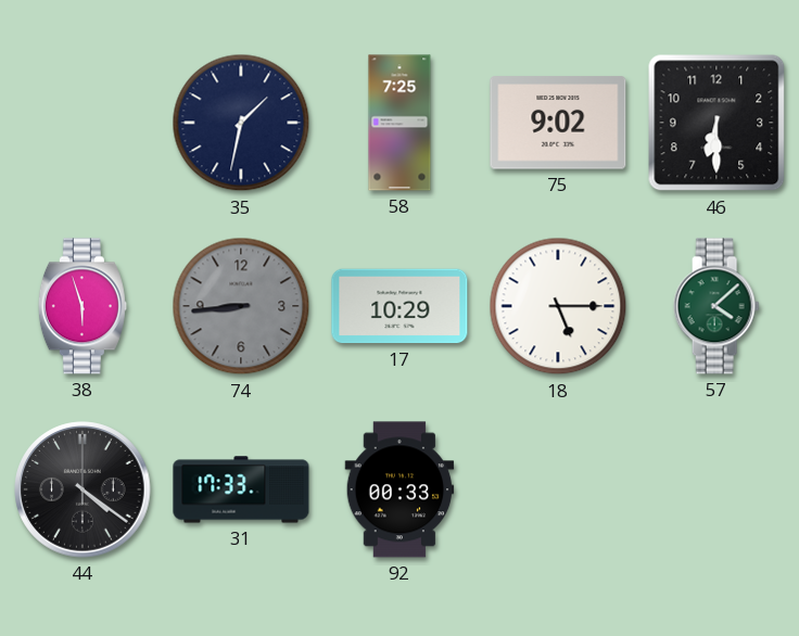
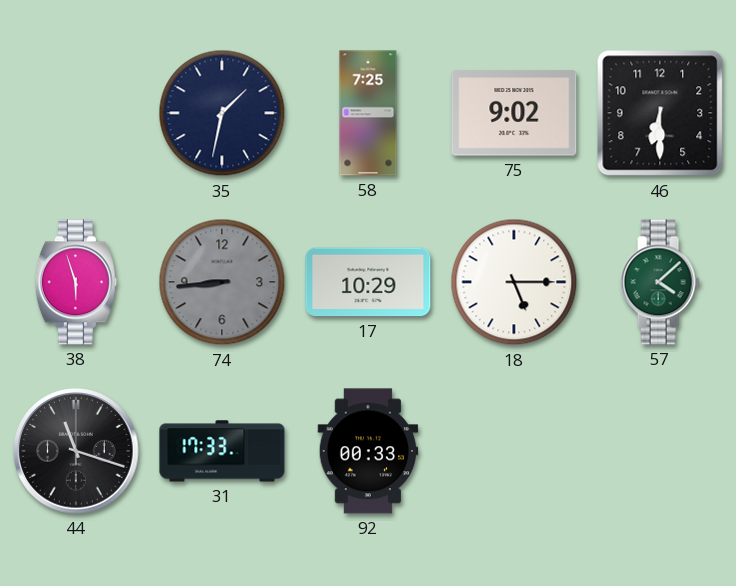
44: 4:21 -> 11:18
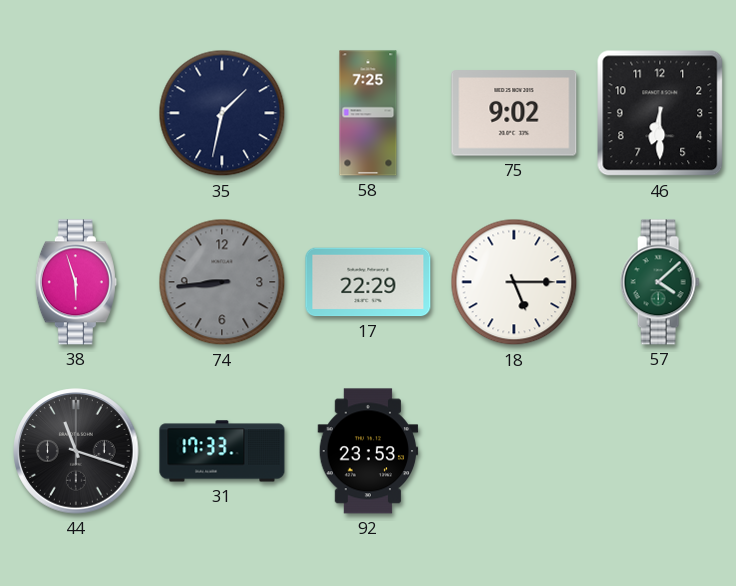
17: 10:29 -> 22:29
92: 00:33 -> 23:53
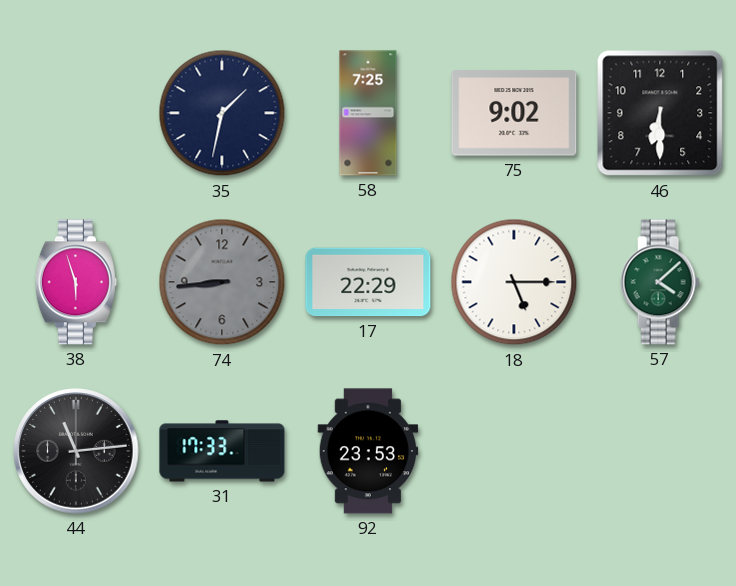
44: 11:18 -> 11:14
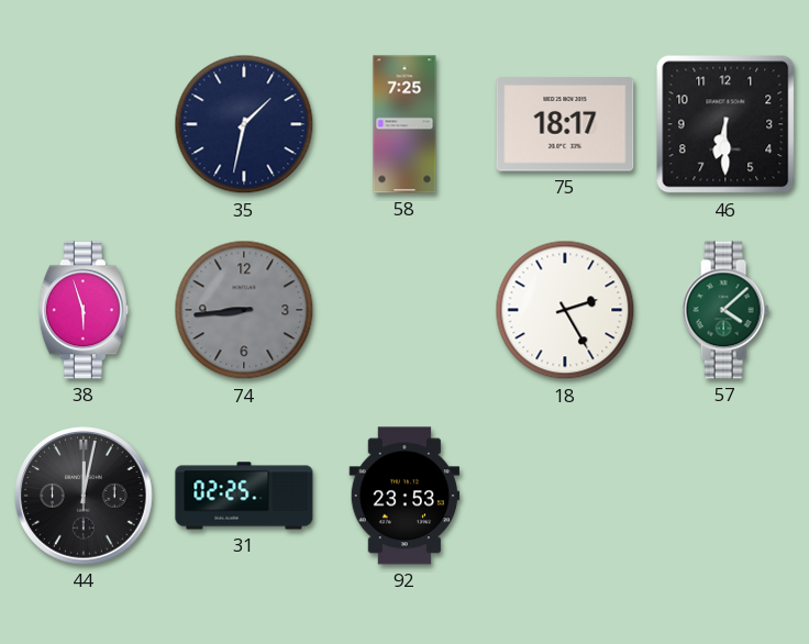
75: 9:02 -> 18:17
17: 22:29 -> none
18: 5:15 -> 2:25
44: 11:14 -> 12:02
31: 17:33 -> 02:25
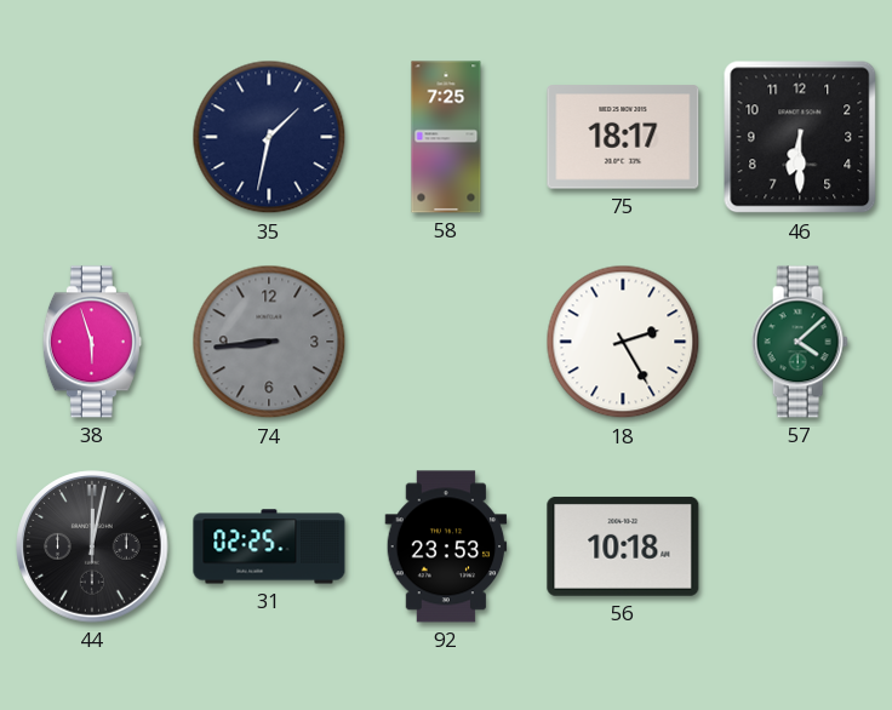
56: none -> 10:18
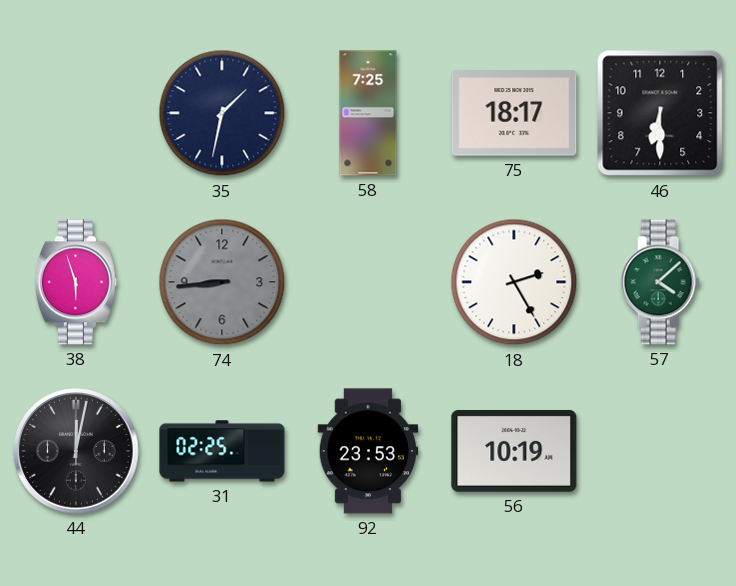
56: 10:18 -> 10:19
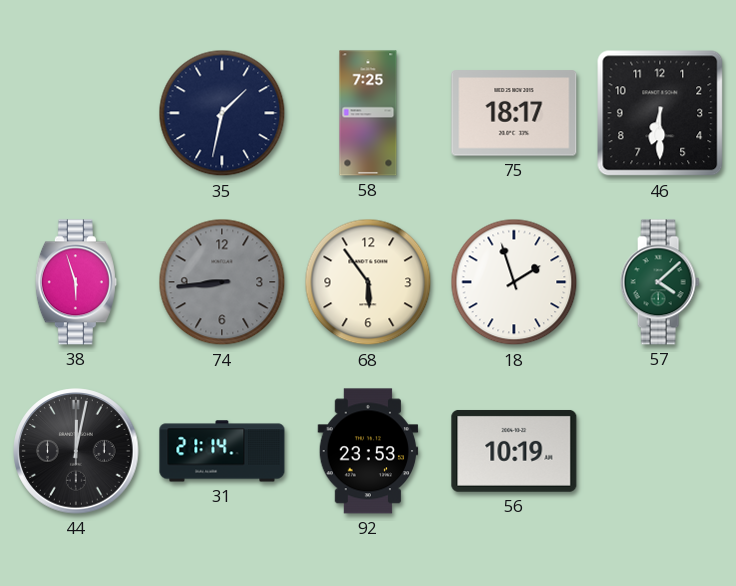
68: none -> 5:54
18: 2:25 -> 1:57
31: 02:25 -> 21:14
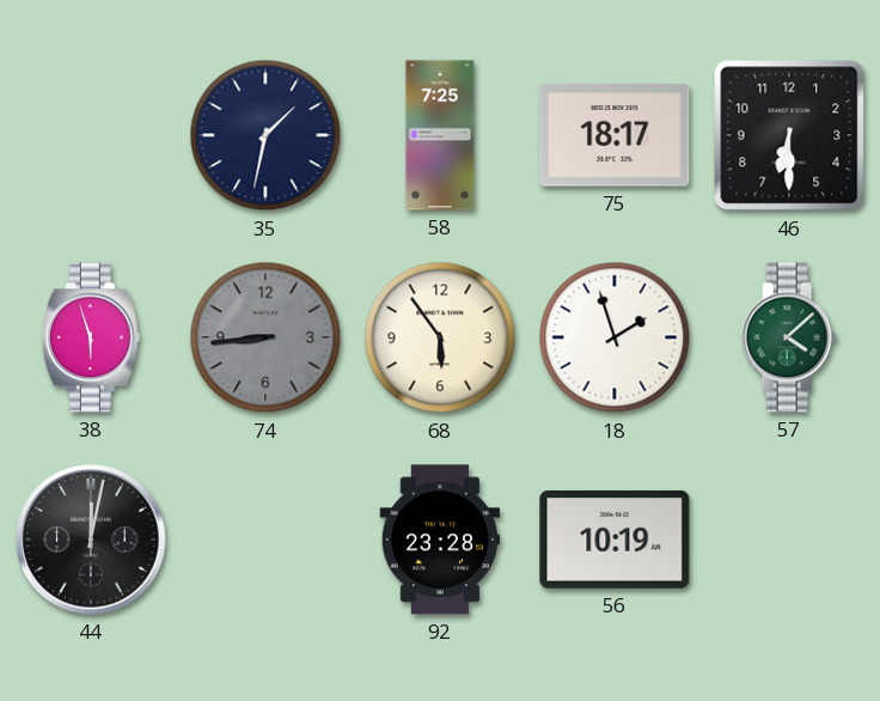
31: 21:14 -> none
92: 23:53 -> 23:28
